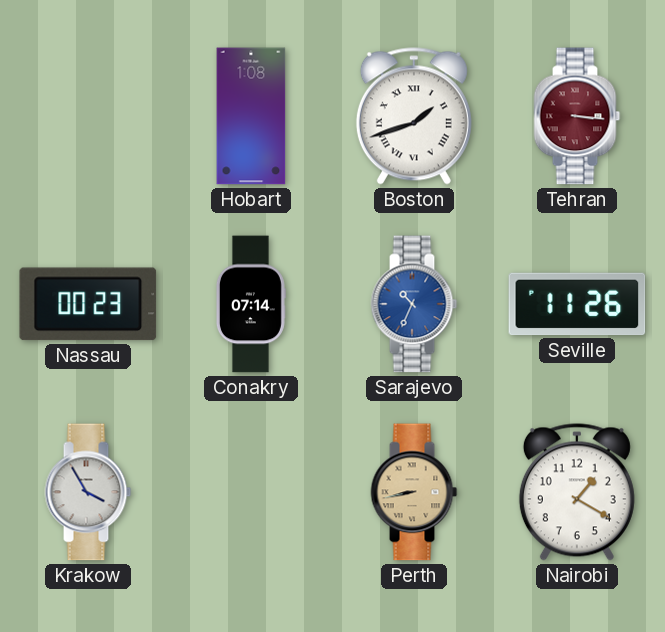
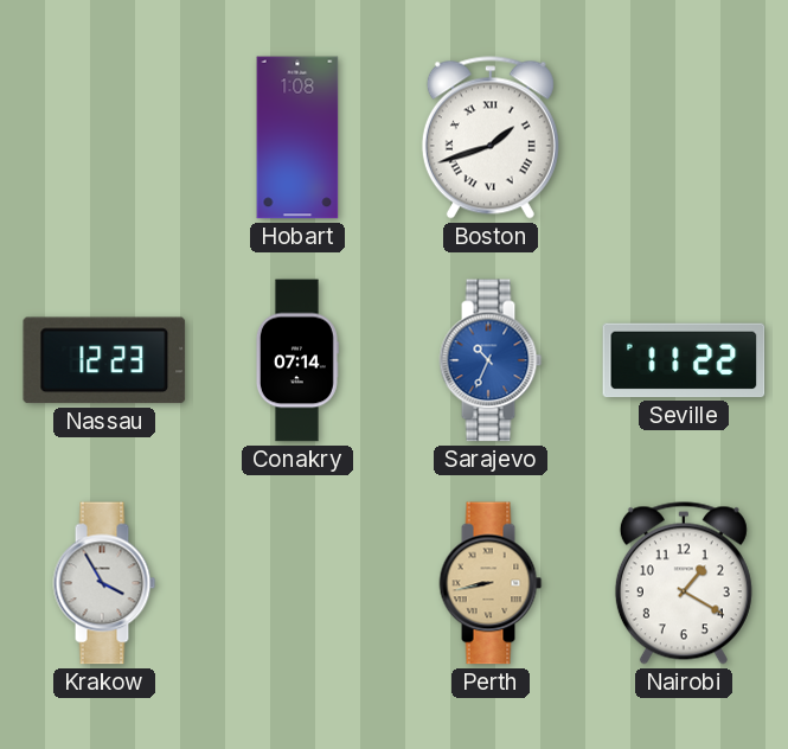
Tehran: 3:16 -> none
Nassau: 00:23 -> 12:23
Seville: 11:26 -> 11:22
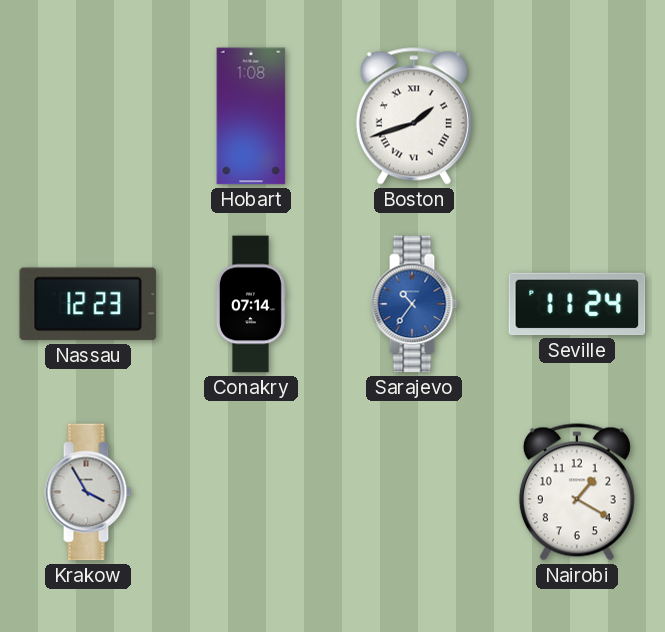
Sarajevo: 10:34 -> 10:36
Seville: 11:22 -> 11:24
Perth: 8:43 -> none
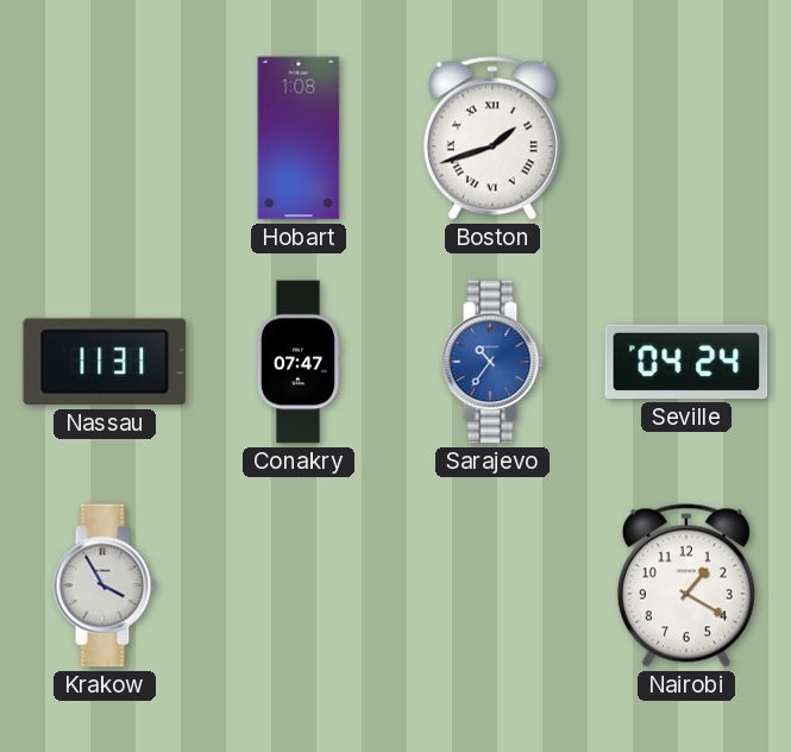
Nassau: 12:23 -> 11:31
Conakry: 07:14 -> 07:47
Seville: 11:24 -> 04:24
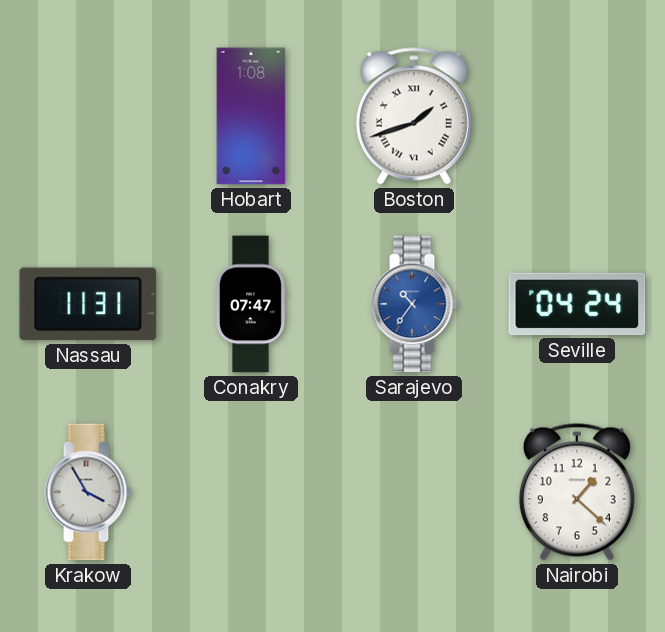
Nairobi: 1:20 -> 1:22
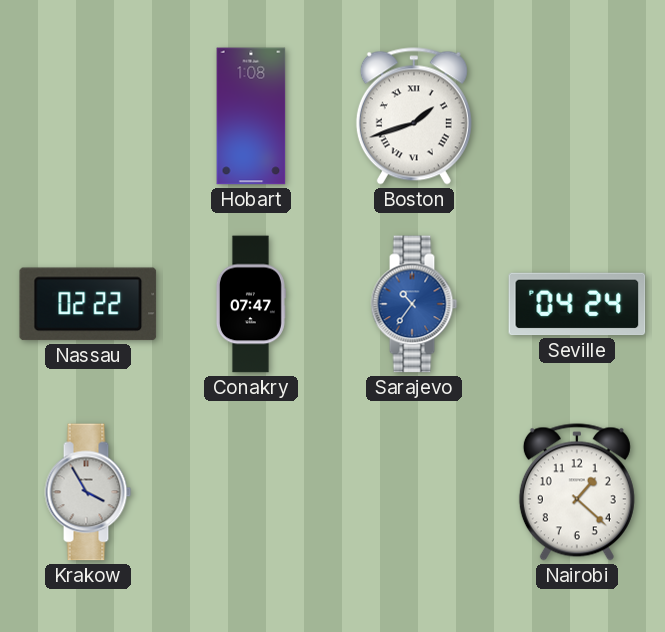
Nassau: 11:31 -> 02:22
